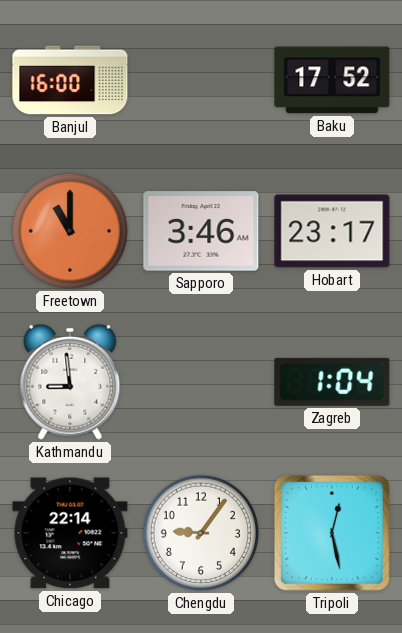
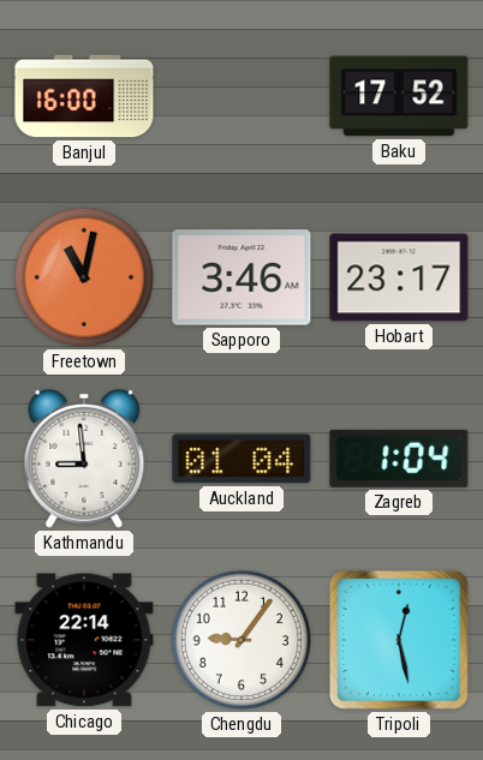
Freetown: 11:00 -> 11:02
Auckland: none -> 01:04
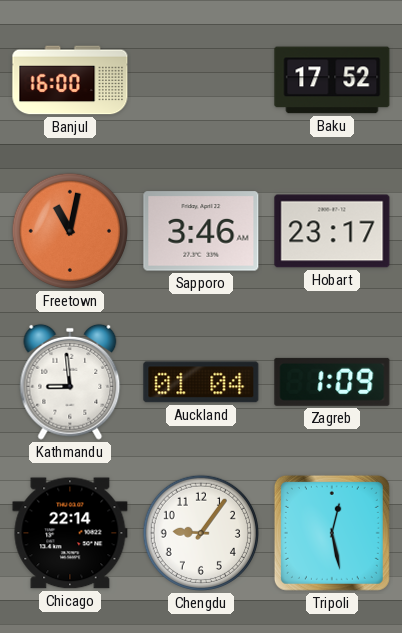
Zagreb: 1:04 -> 1:09
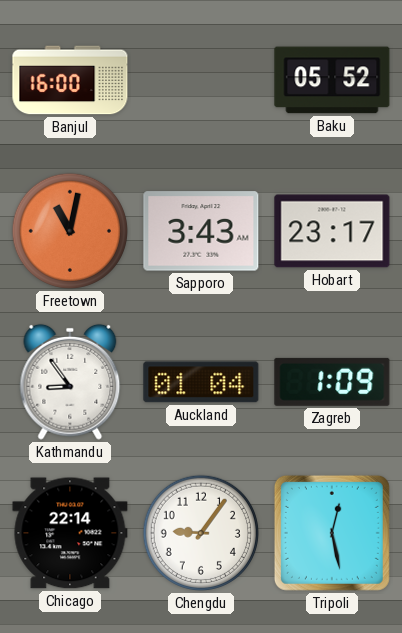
Baku: 17:52 -> 05:52
Sapporo: 3:46 -> 3:43
Kathmandu: 8:59 -> 8:54
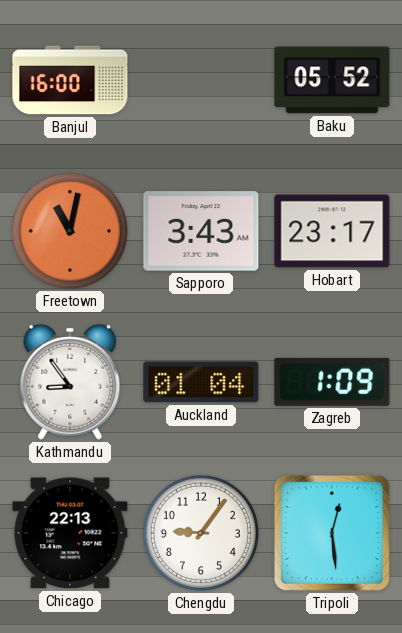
Chicago: 22:14 -> 22:13
Tripoli: 12:28 -> 12:29
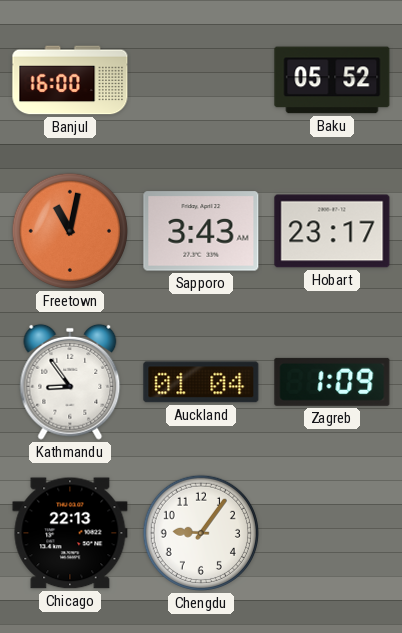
Tripoli: 12:29 -> none
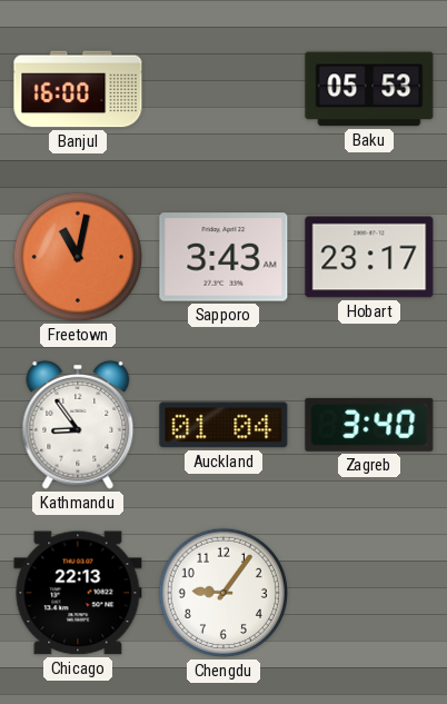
Baku: 05:52 -> 05:53
Zagreb: 1:09 -> 3:40
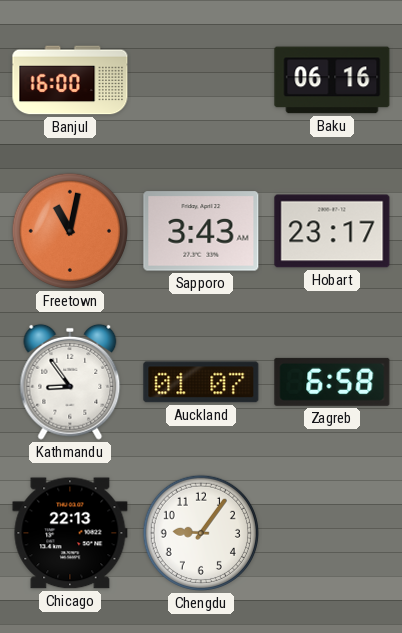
Baku: 05:53 -> 06:16
Auckland: 01:04 -> 01:07
Zagreb: 3:40 -> 6:58
